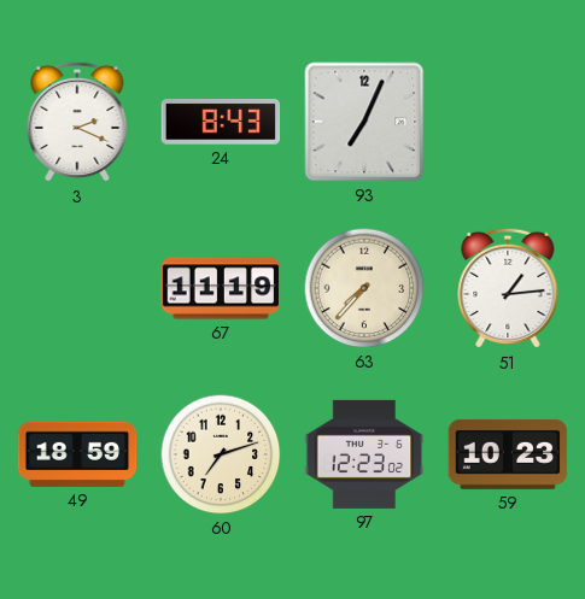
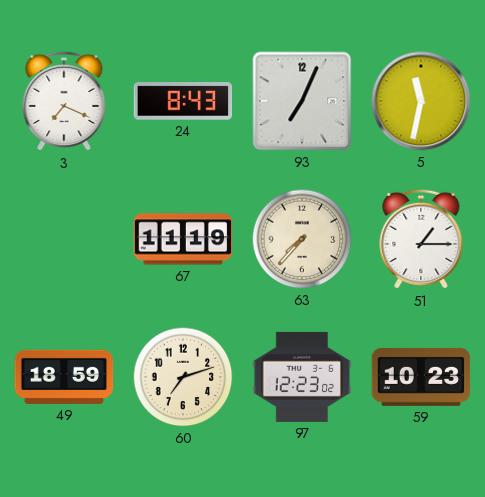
3: 2:19 -> 7:19
5: none -> 11:32
51: 1:14 -> 1:15
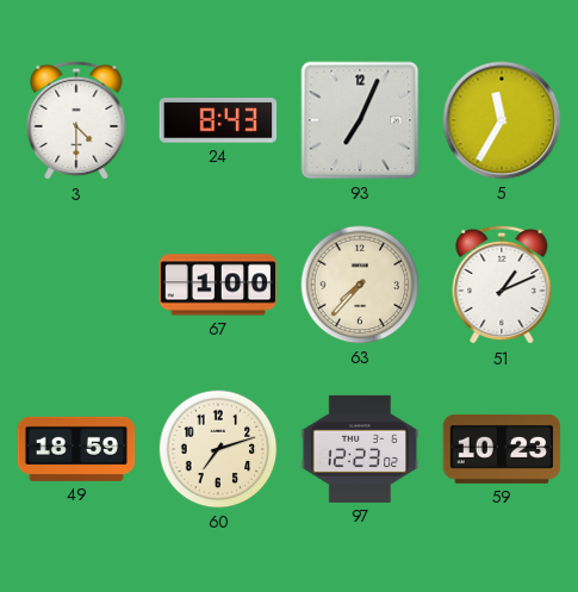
3: 7:19 -> 4:30
5: 11:32 -> 11:35
67: 11:19 -> 1:00
51: 1:15 -> 1:11
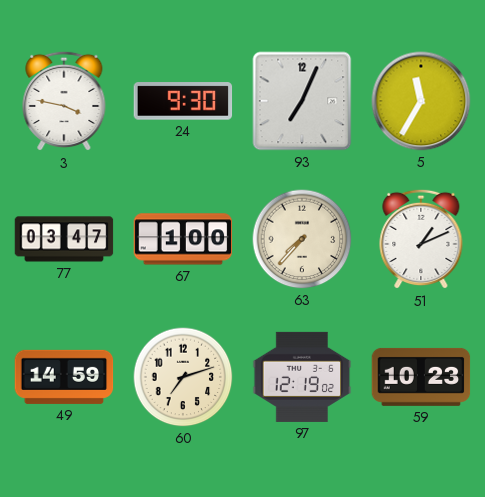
3: 4:30 -> 3:47
24: 8:43 -> 9:30
77: none -> 03:47
49: 18:59 -> 14:59
97: 12:23 -> 12:19
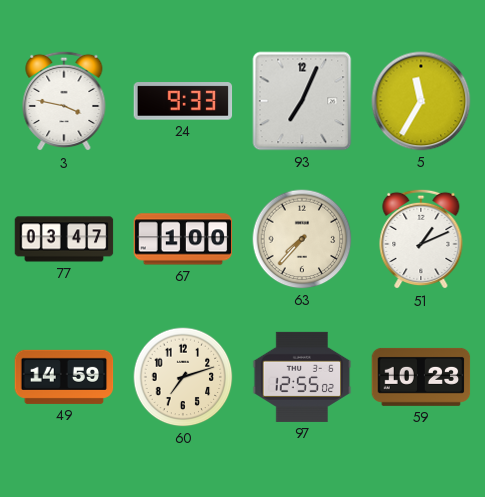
24: 9:30 -> 9:33
97: 12:19 -> 12:55
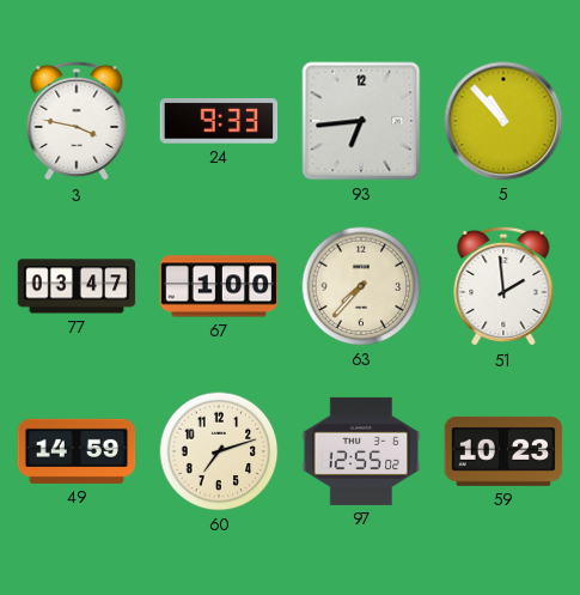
93: 7:04 -> 6:44
5: 11:35 -> 10:53
51: 1:11 -> 1:59
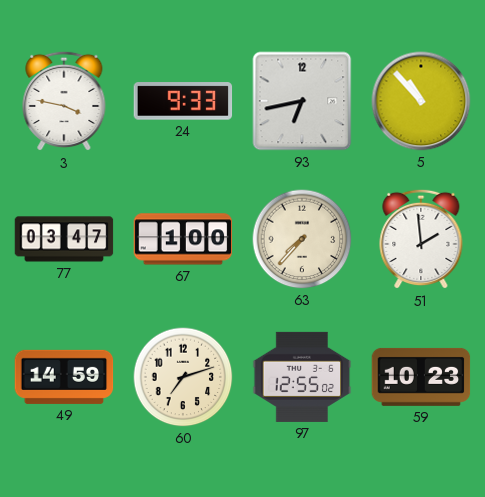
93: 6:44 -> 6:43
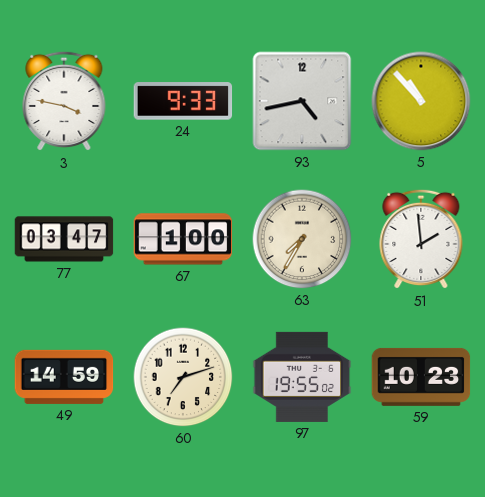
93: 6:43 -> 4:43
63: 7:37 -> 7:35
97: 12:55 -> 19:55
